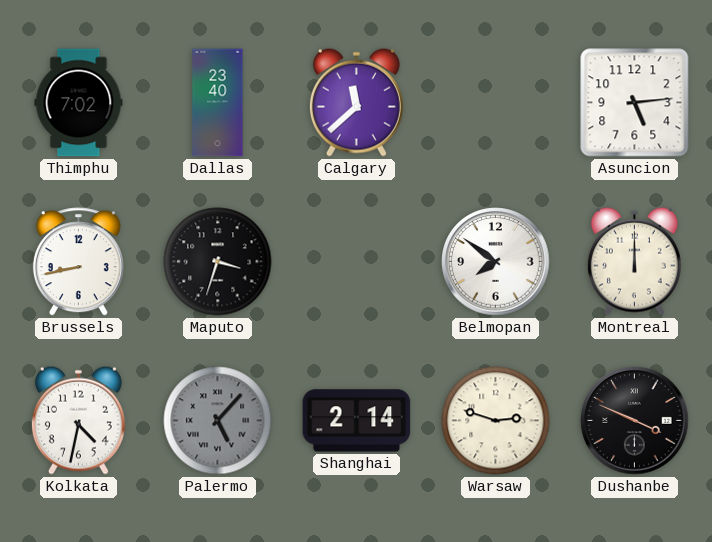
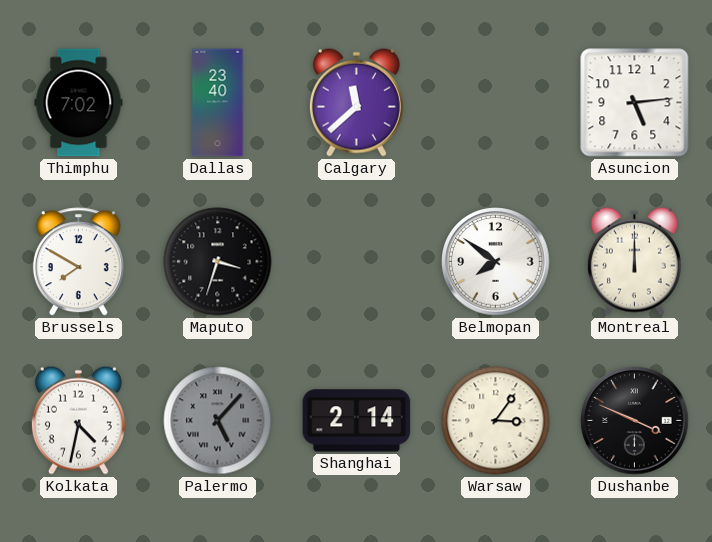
Brussels: 8:43 -> 7:50
Warsaw: 2:48 -> 3:06
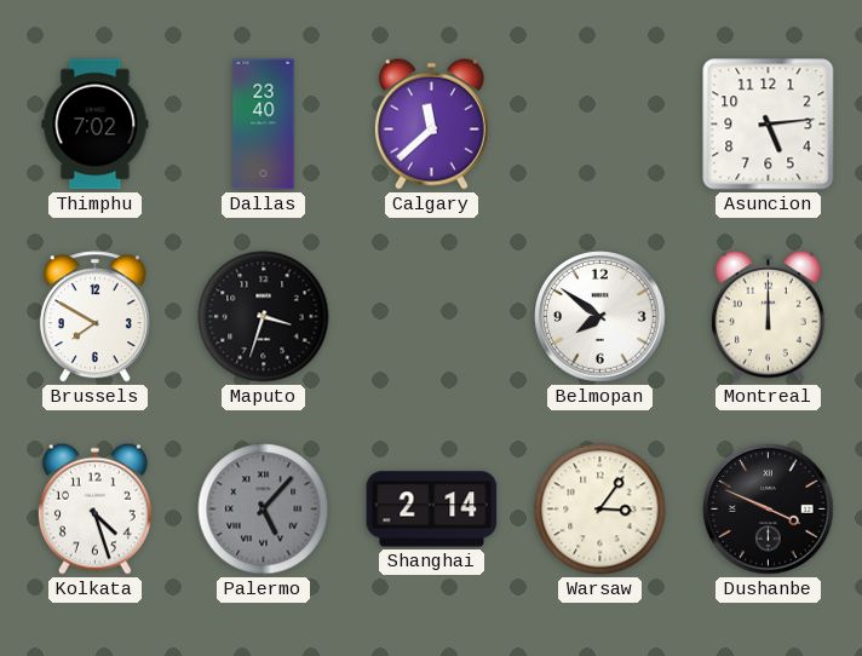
Kolkata: 4:32 -> 4:27
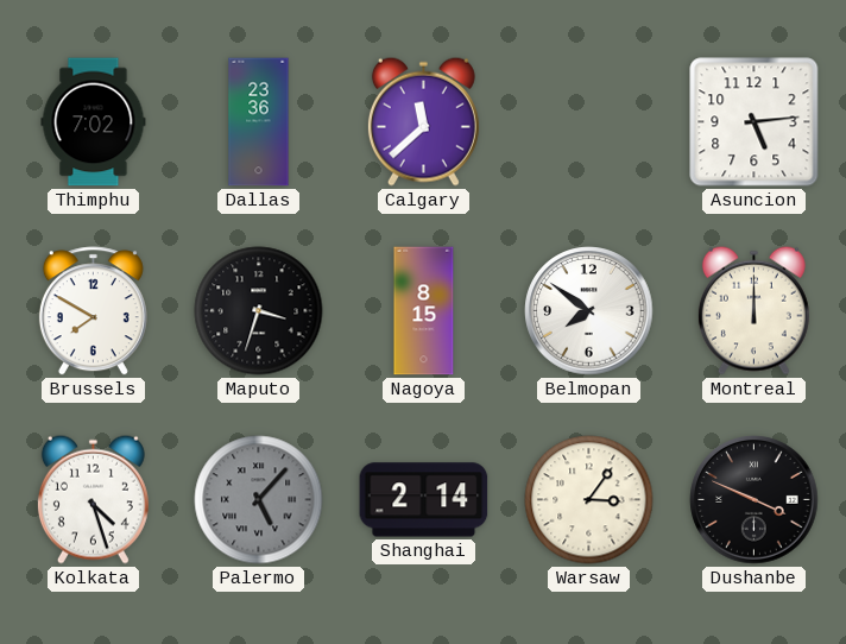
Dallas: 23:40 -> 23:36
Nagoya: none -> 8:15
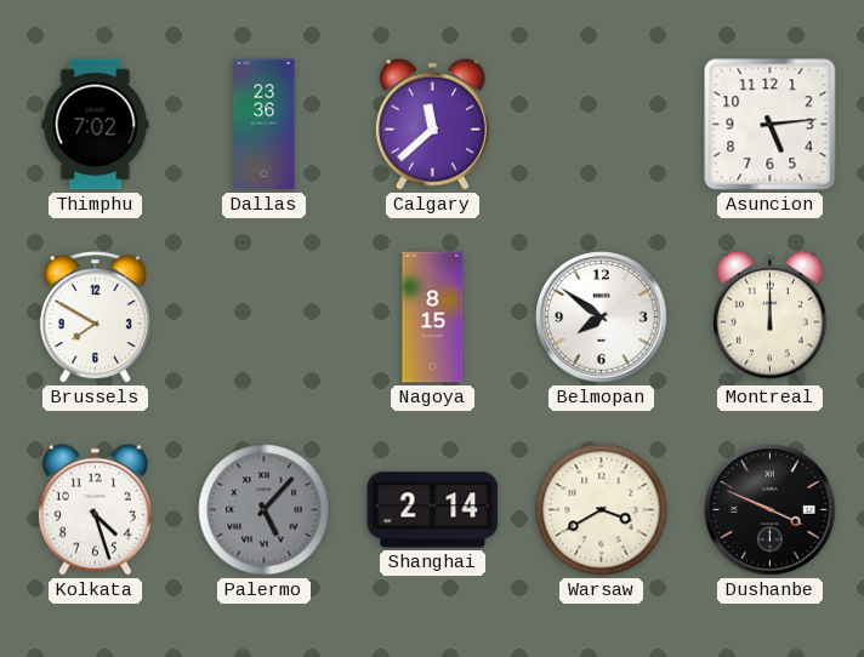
Maputo: 3:33 -> none
Warsaw: 3:06 -> 3:40
